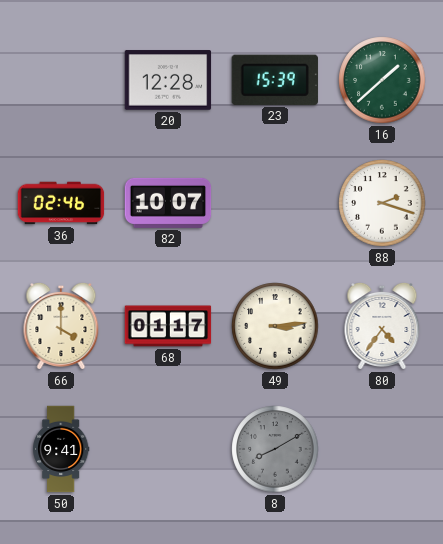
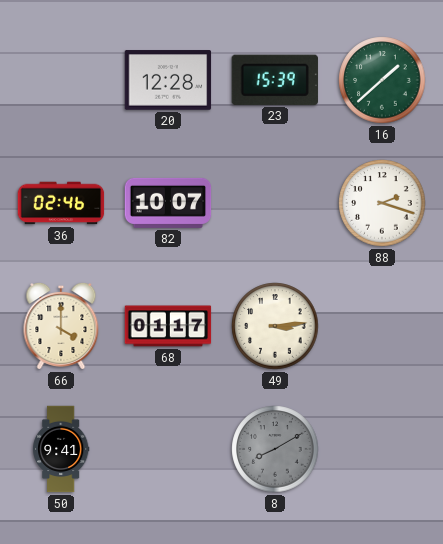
80: 4:36 -> none
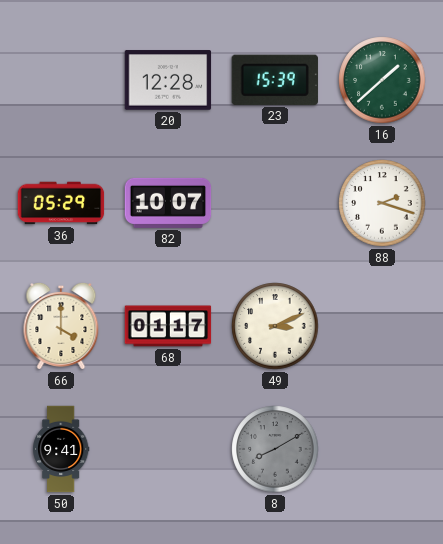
36: 02:46 -> 05:29
49: 3:14 -> 3:11
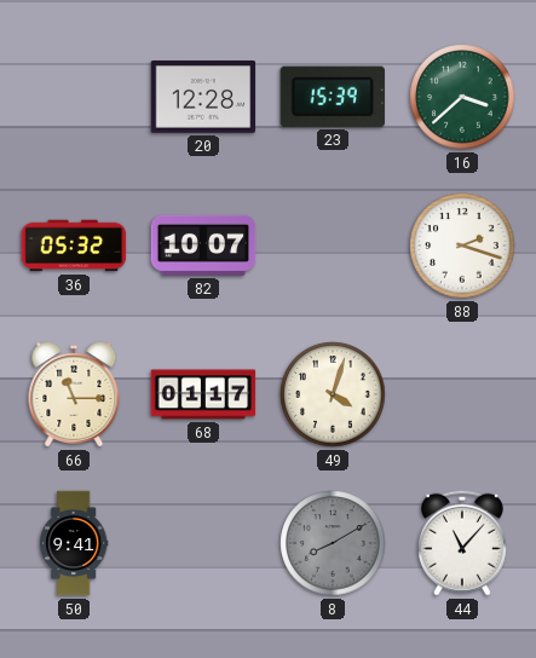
16: 1:38 -> 3:38
36: 05:29 -> 05:32
66: 4:00 -> 11:15
49: 3:11 -> 4:03
44: none -> 11:07
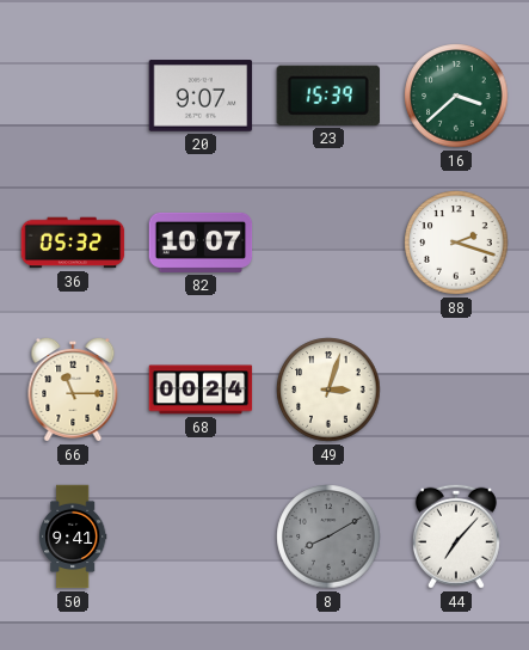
20: 12:28 -> 9:07
68: 01:17 -> 00:24
49: 4:03 -> 3:03
44: 11:07 -> 7:07
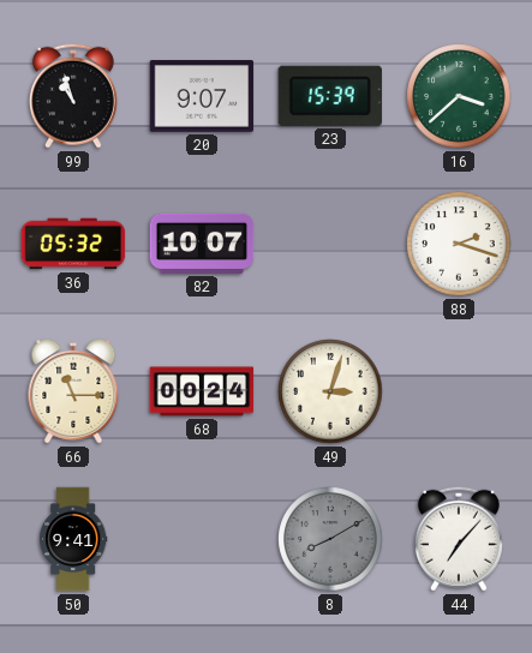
99: none -> 10:57
